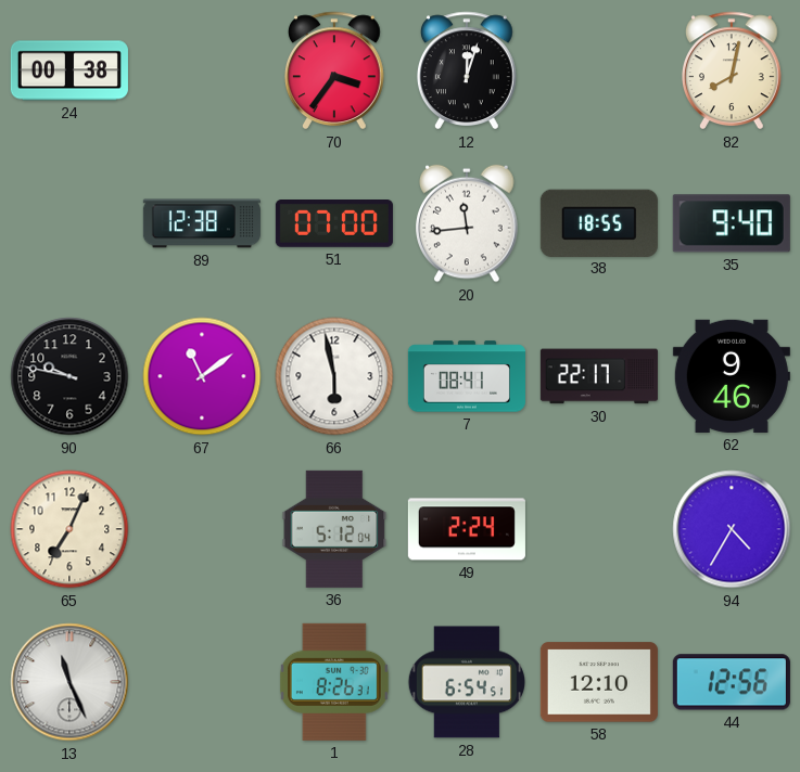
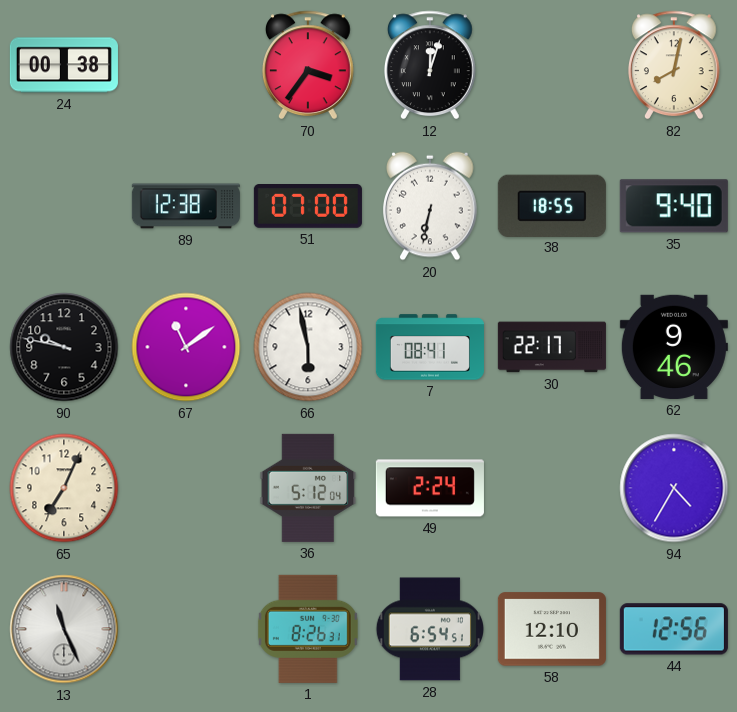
20: 11:44 -> 6:32
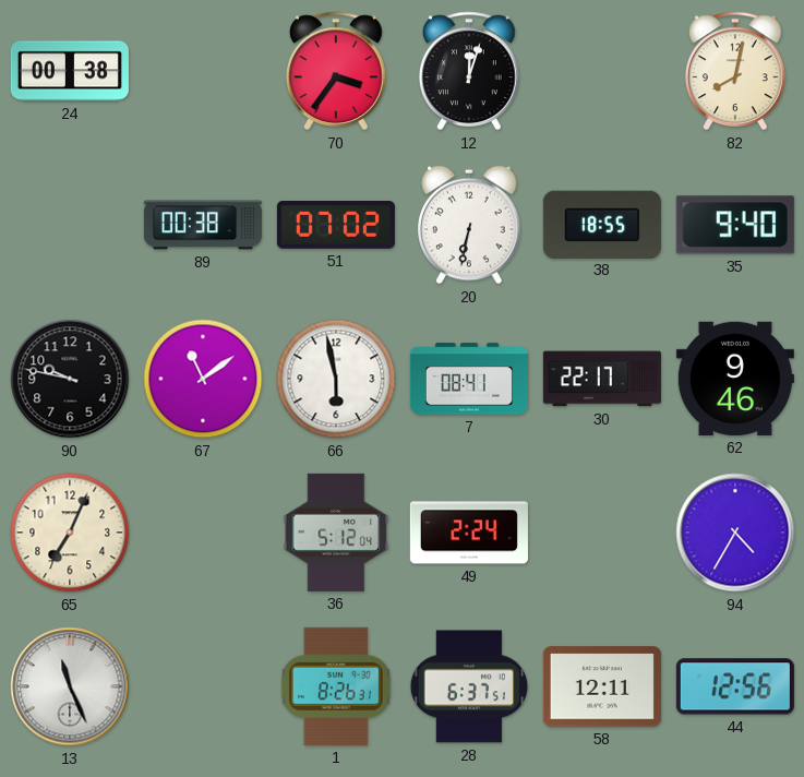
89: 12:38 -> 00:38
51: 07:00 -> 07:02
28: 6:54 -> 6:37
58: 12:10 -> 12:11
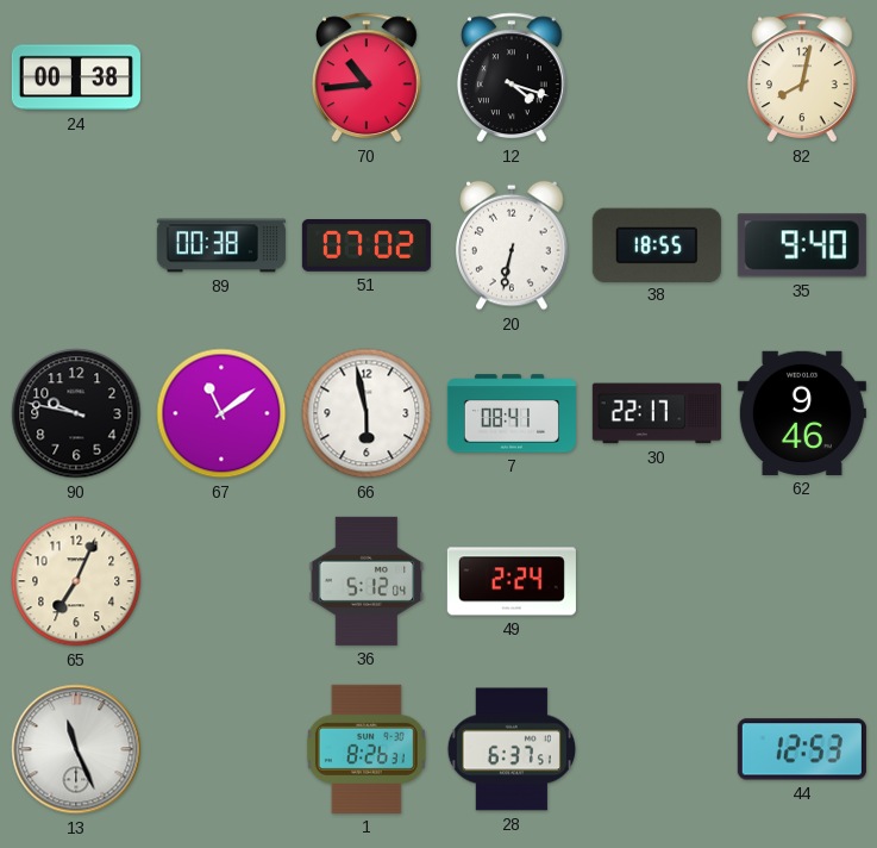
70: 3:36 -> 10:44
12: 12:03 -> 4:18
94: 4:35 -> none
58: 12:11 -> none
44: 12:56 -> 12:53
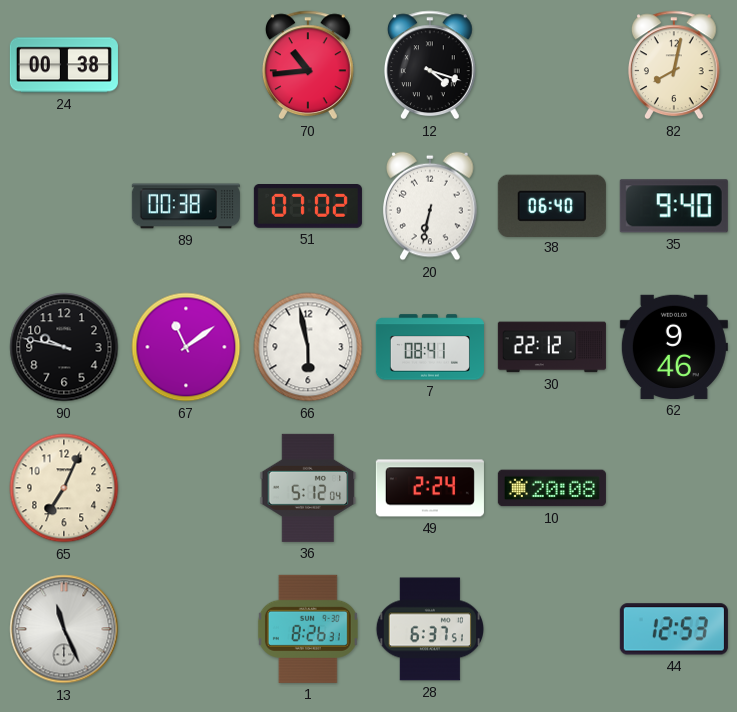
38: 18:55 -> 06:40
30: 22:17 -> 22:12
10: none -> 20:08
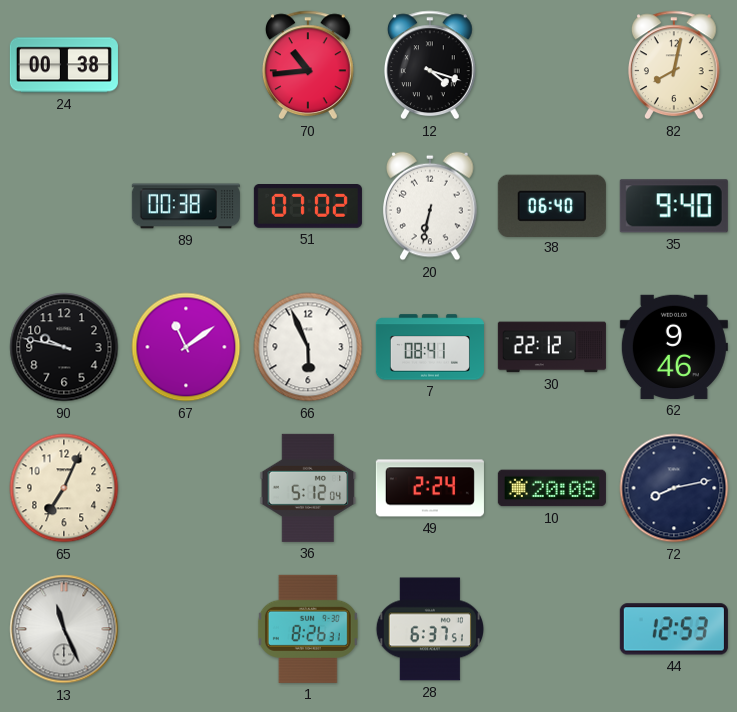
66: 5:58 -> 5:56
72: none -> 8:13
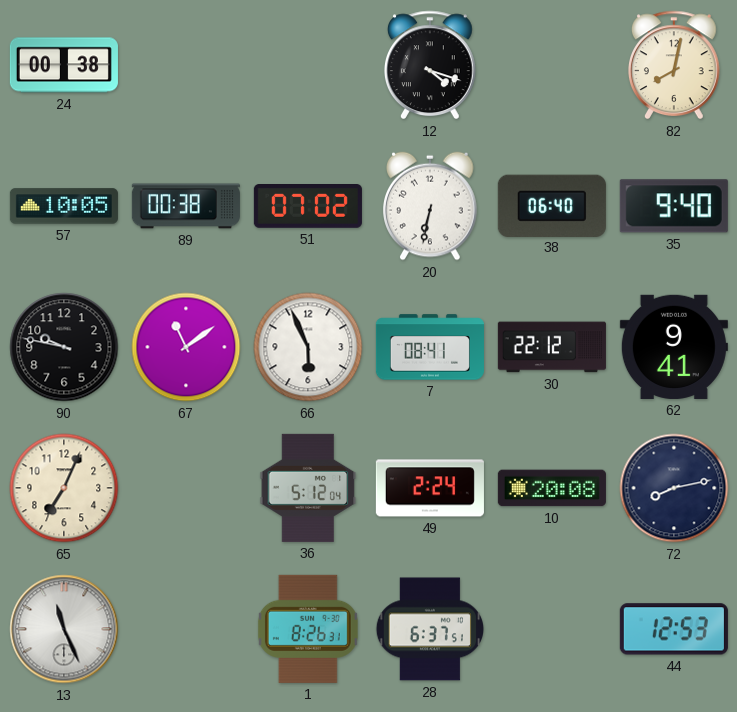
70: 10:44 -> none
57: none -> 10:05
62: 9:46 -> 9:41
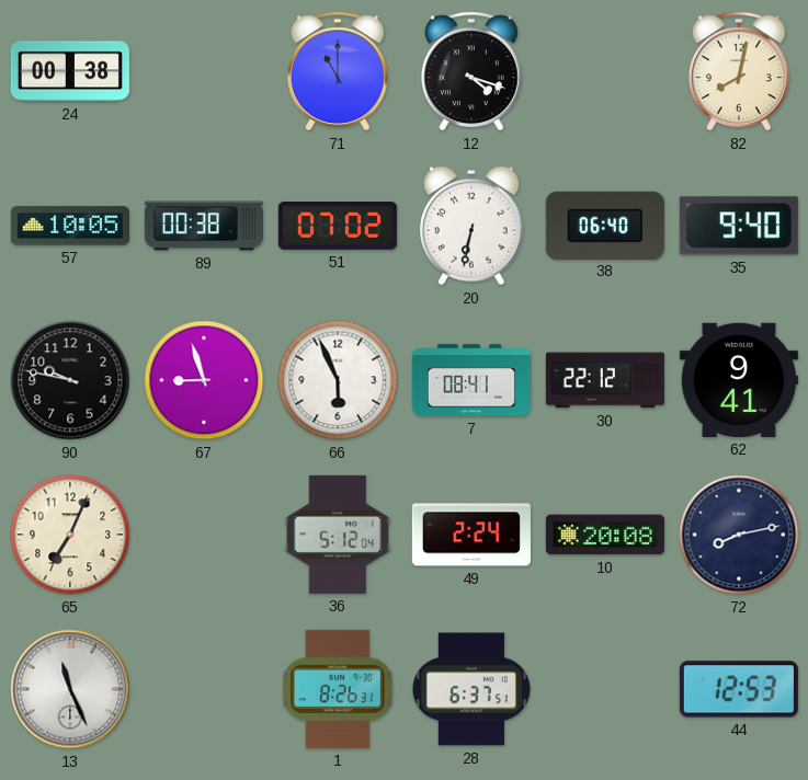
71: none -> 11:00
67: 11:09 -> 8:57
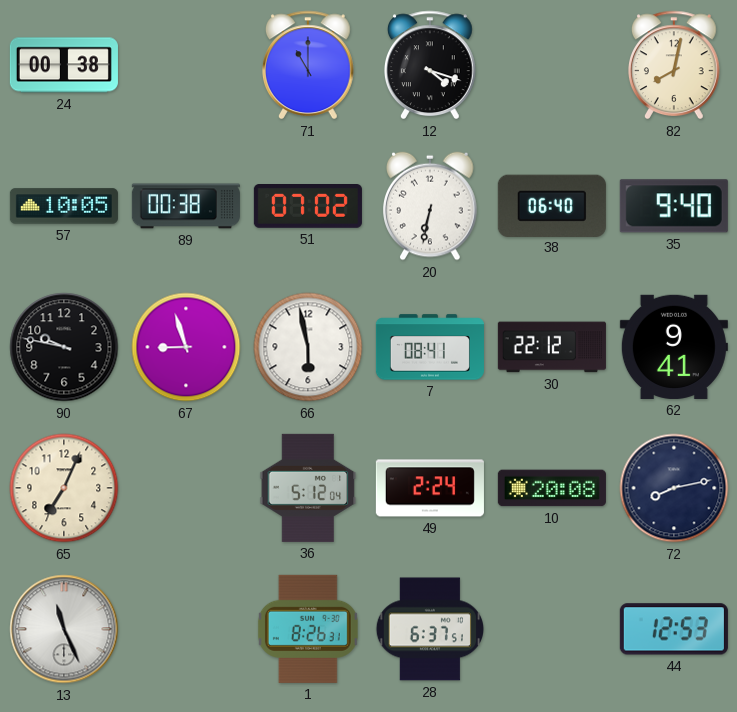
66: 5:56 -> 5:58
